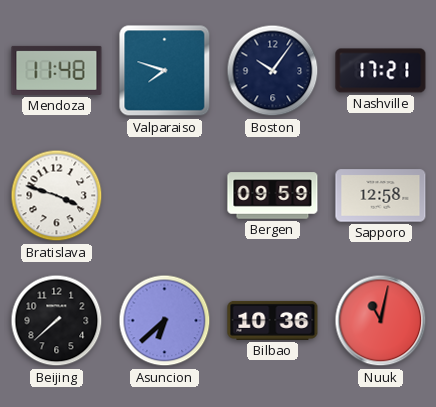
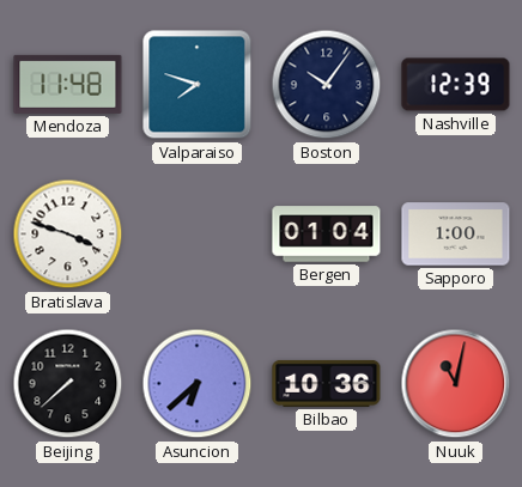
Nashville: 17:21 -> 12:39
Bergen: 09:59 -> 01:04
Sapporo: 12:58 -> 1:00
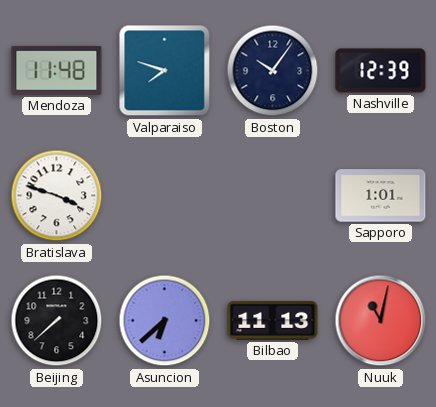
Bergen: 01:04 -> none
Sapporo: 1:00 -> 1:01
Bilbao: 10:36 -> 11:13
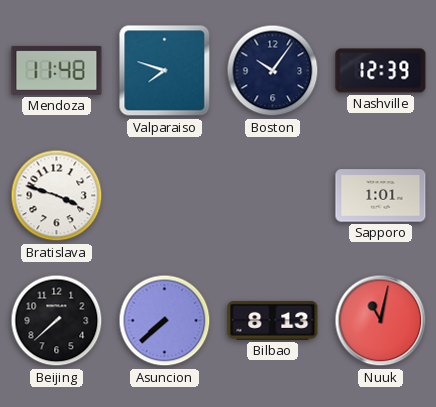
Asuncion: 6:38 -> 7:38
Bilbao: 11:13 -> 8:13
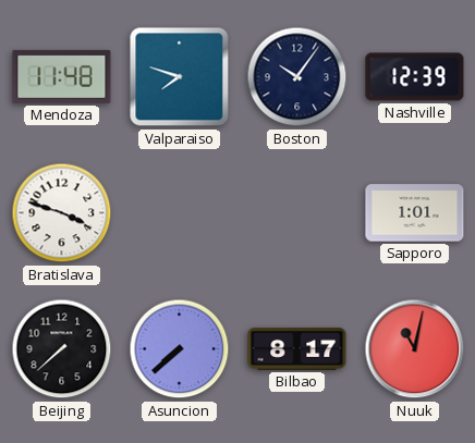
Bilbao: 8:13 -> 8:17
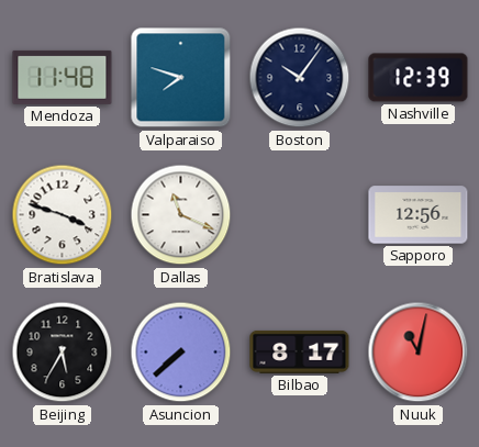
Dallas: none -> 11:19
Sapporo: 1:01 -> 12:56
Beijing: 7:38 -> 5:35
